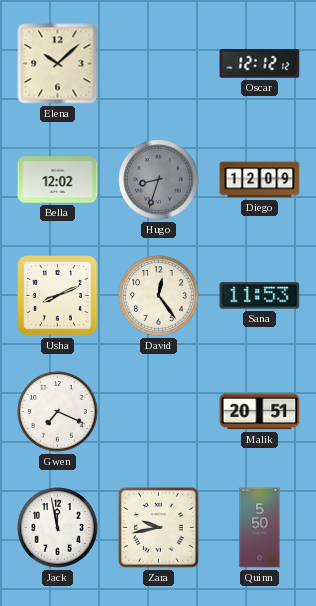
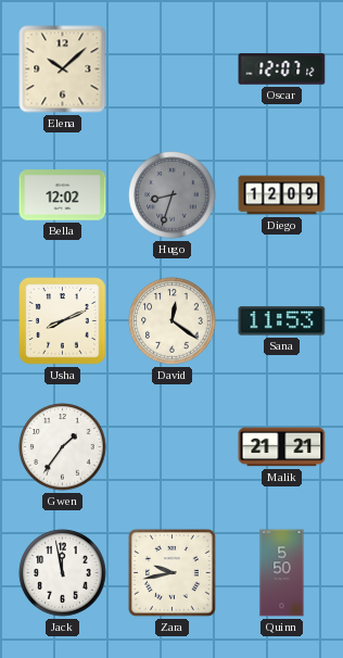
Oscar: 12:12 -> 12:07
David: 12:24 -> 12:21
Gwen: 7:19 -> 1:36
Malik: 20:51 -> 21:21
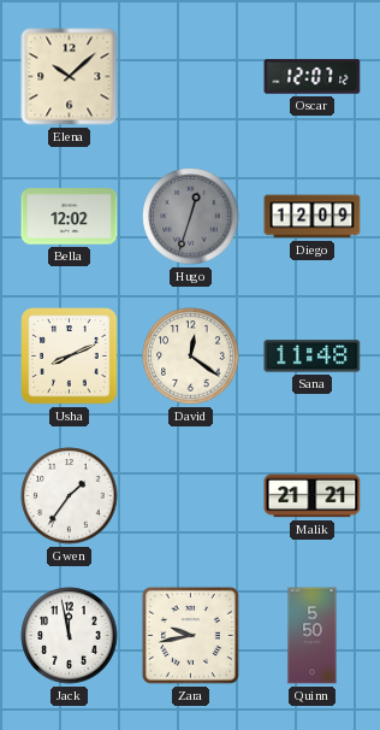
Hugo: 8:33 -> 12:33
Sana: 11:53 -> 11:48
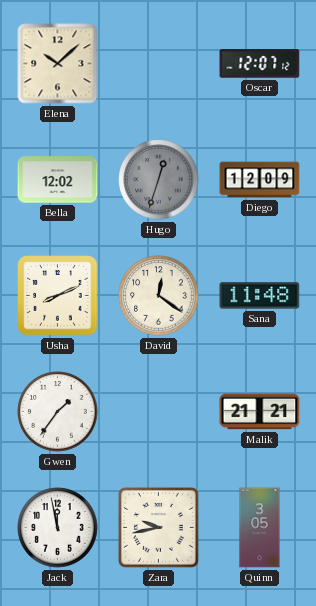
Quinn: 5:50 -> 3:05
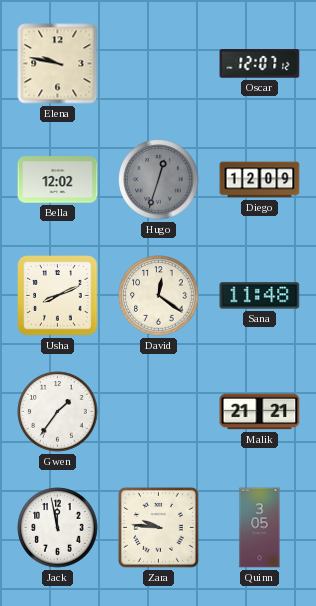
Elena: 10:08 -> 9:47
Zara: 9:43 -> 9:46
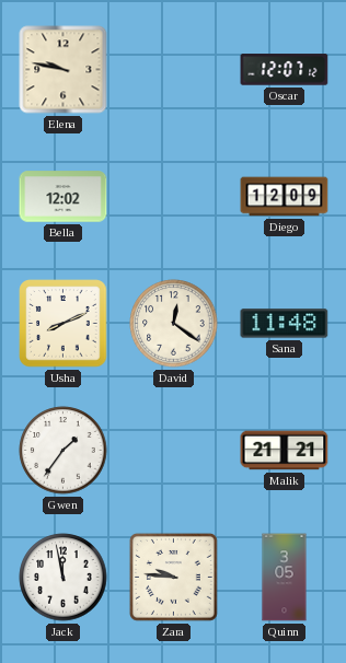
Hugo: 12:33 -> none
